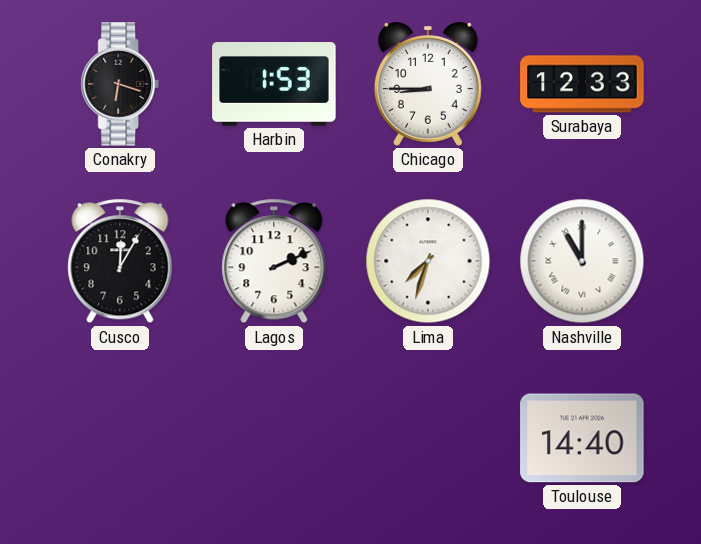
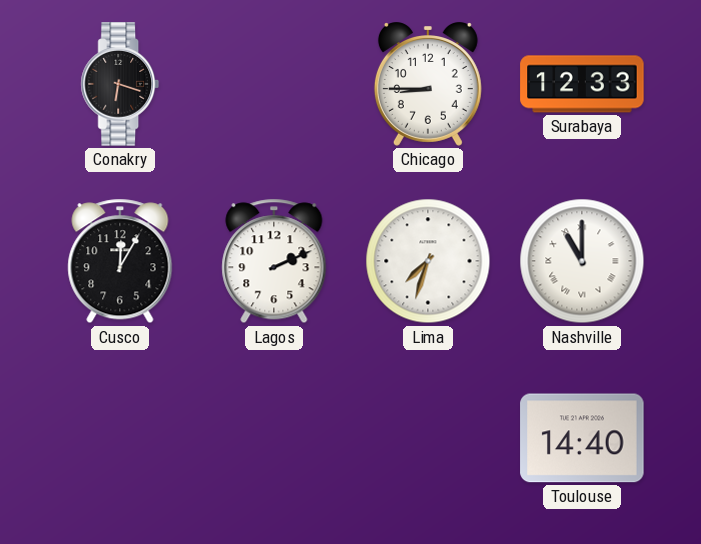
Harbin: 1:53 -> none
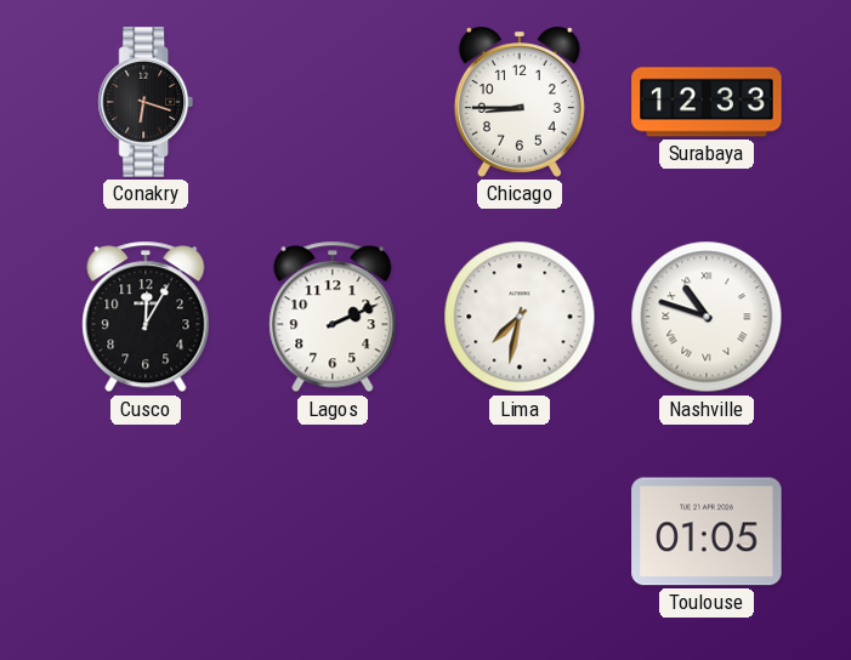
Lima: 7:33 -> 7:32
Nashville: 11:00 -> 10:48
Toulouse: 14:40 -> 01:05
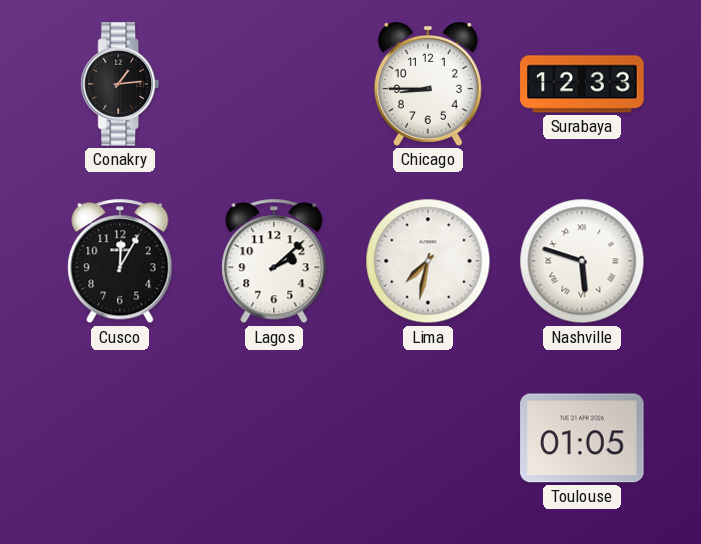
Conakry: 6:18 -> 1:14
Lagos: 2:11 -> 2:08
Nashville: 10:48 -> 5:48
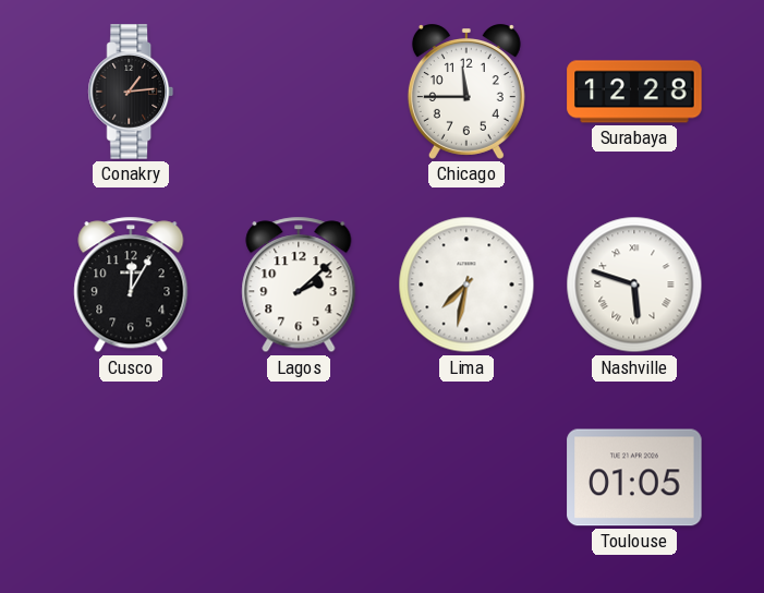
Chicago: 8:45 -> 11:45
Surabaya: 12:33 -> 12:28
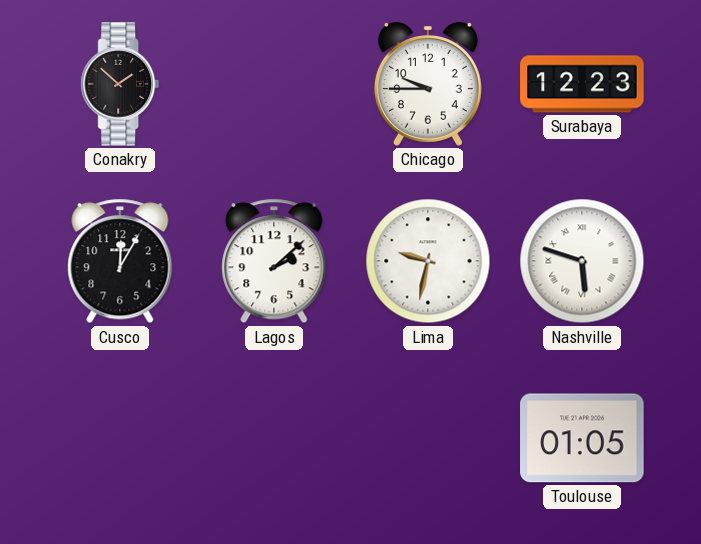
Conakry: 1:14 -> 1:52
Chicago: 11:45 -> 9:45
Surabaya: 12:28 -> 12:23
Lima: 7:32 -> 9:32
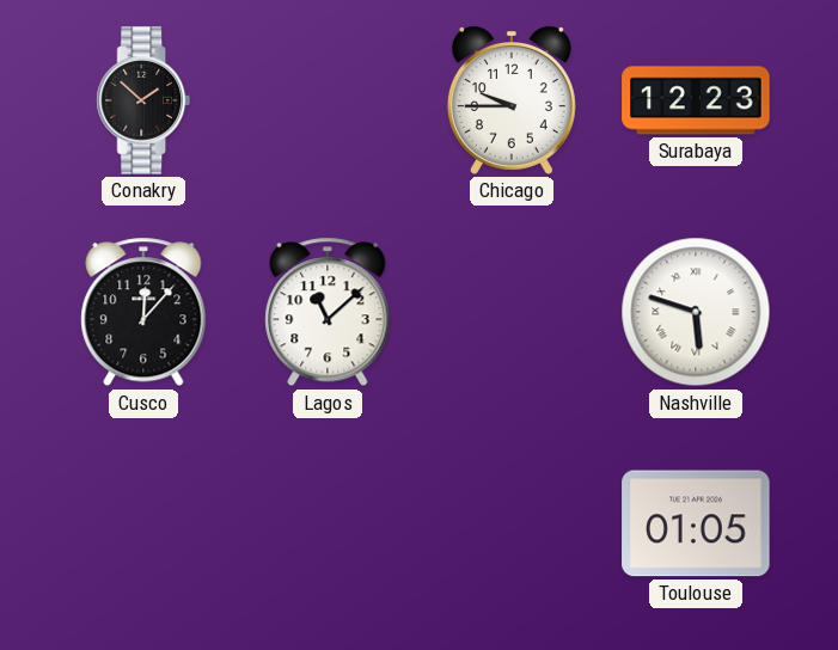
Cusco: 12:05 -> 12:07
Lagos: 2:08 -> 11:08
Lima: 9:32 -> none
